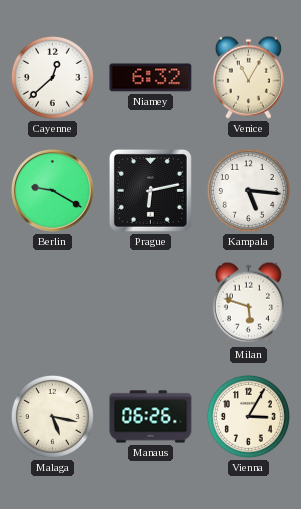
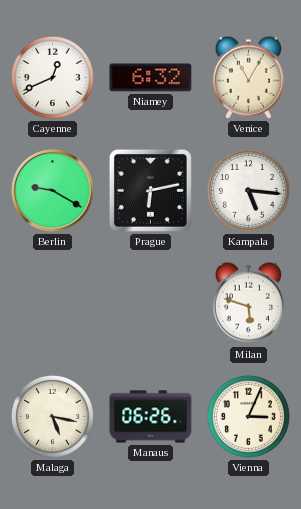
Cayenne: 12:38 -> 12:41
Vienna: 3:05 -> 3:04
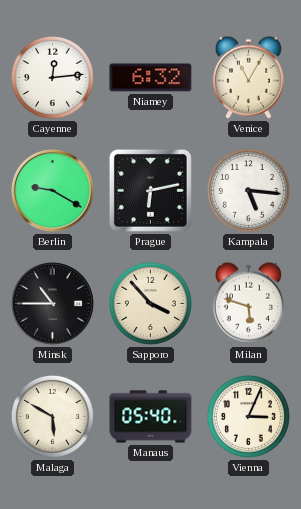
Cayenne: 12:41 -> 12:14
Minsk: none -> 10:45
Sapporo: none -> 3:53
Malaga: 5:17 -> 5:50
Manaus: 06:26 -> 05:40
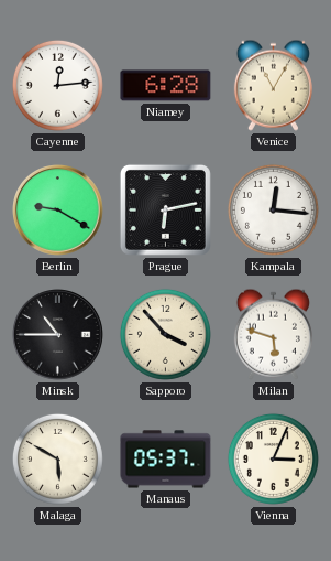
Niamey: 6:32 -> 6:28
Kampala: 5:16 -> 12:16
Manaus: 05:40 -> 05:37
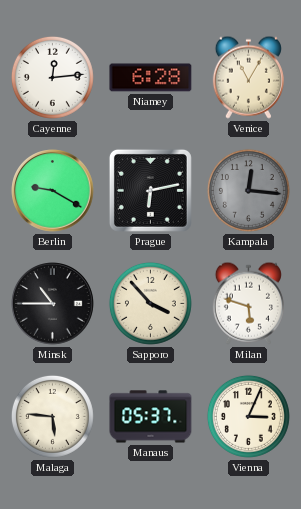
Kampala dial: white -> grey
Malaga: 5:50 -> 5:46
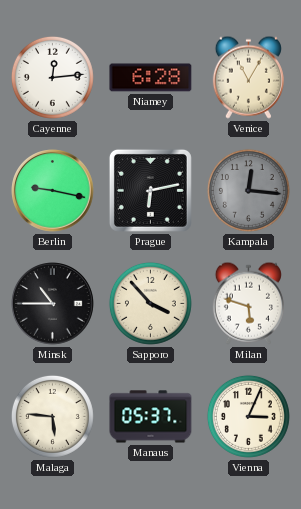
Berlin: 9:20 -> 9:17
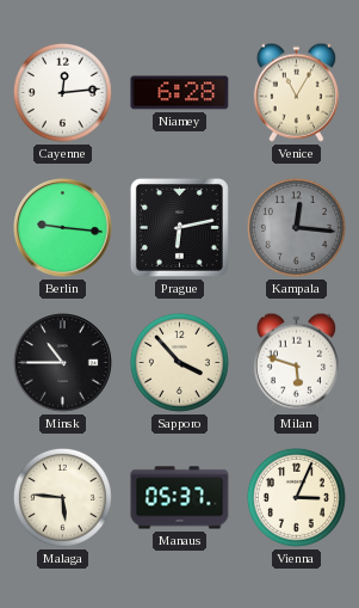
Berlin: 9:17 -> 9:16
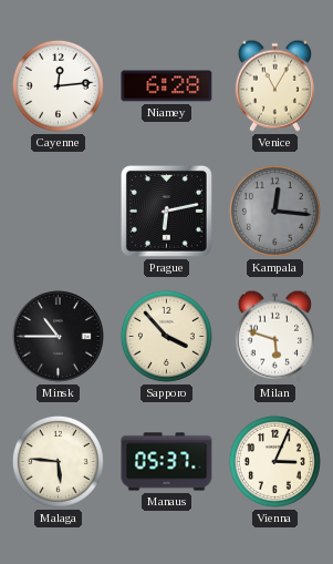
Berlin: 9:16 -> none
